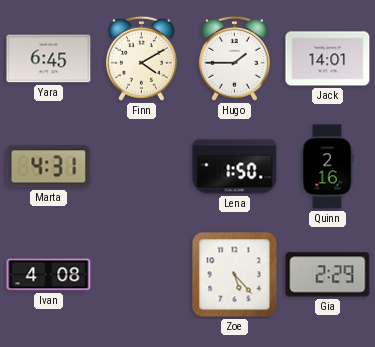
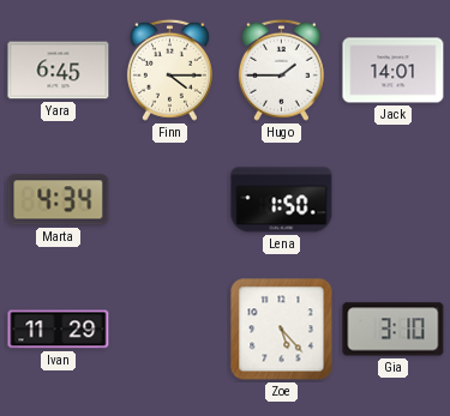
Finn: 4:10 -> 4:15
Marta: 4:31 -> 4:34
Quinn: 2:16 -> none
Ivan: 4:08 -> 11:29
Gia: 2:29 -> 3:10
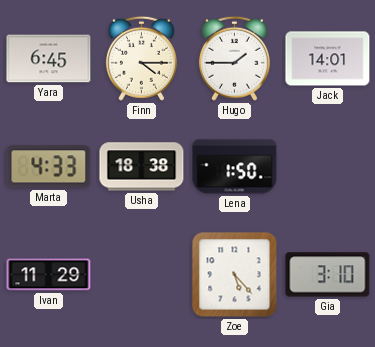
Marta: 4:34 -> 4:33
Usha: none -> 18:38
